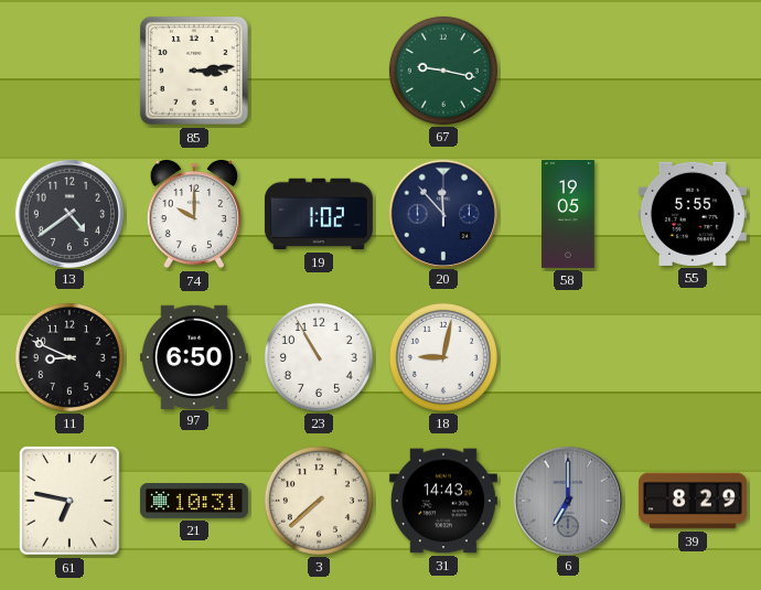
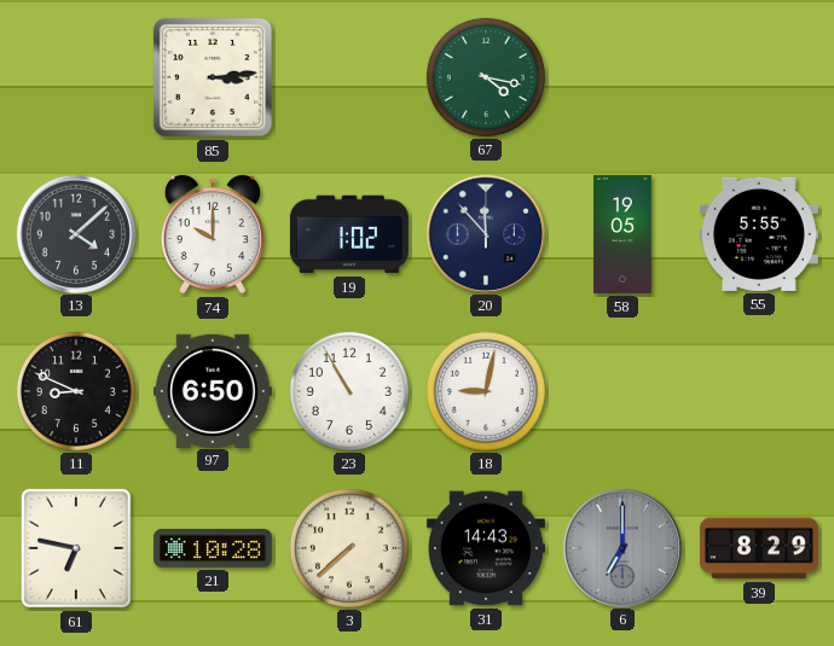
67: 9:17 -> 4:17
13: 4:39 -> 4:08
21: 10:31 -> 10:28
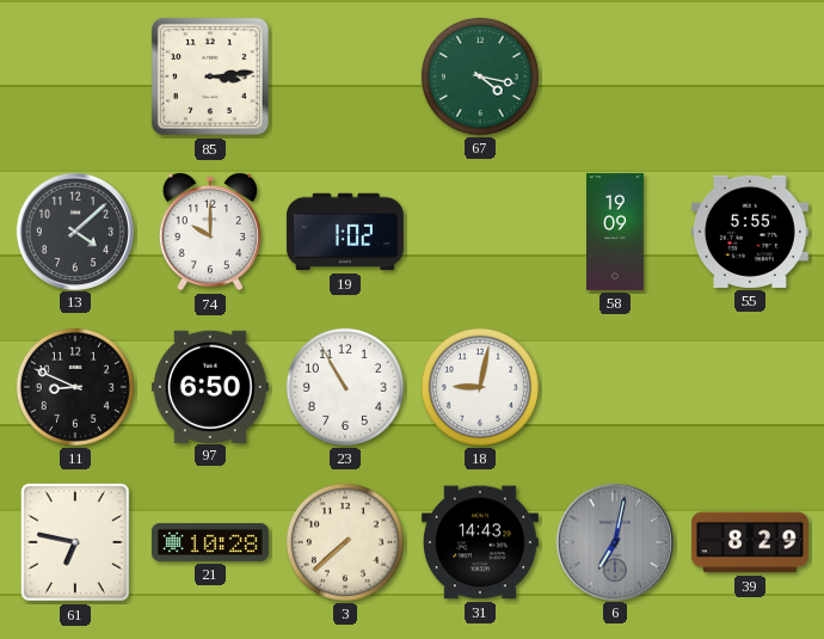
20: 11:53 -> none
58: 19:05 -> 19:09
6: 7:00 -> 7:02
